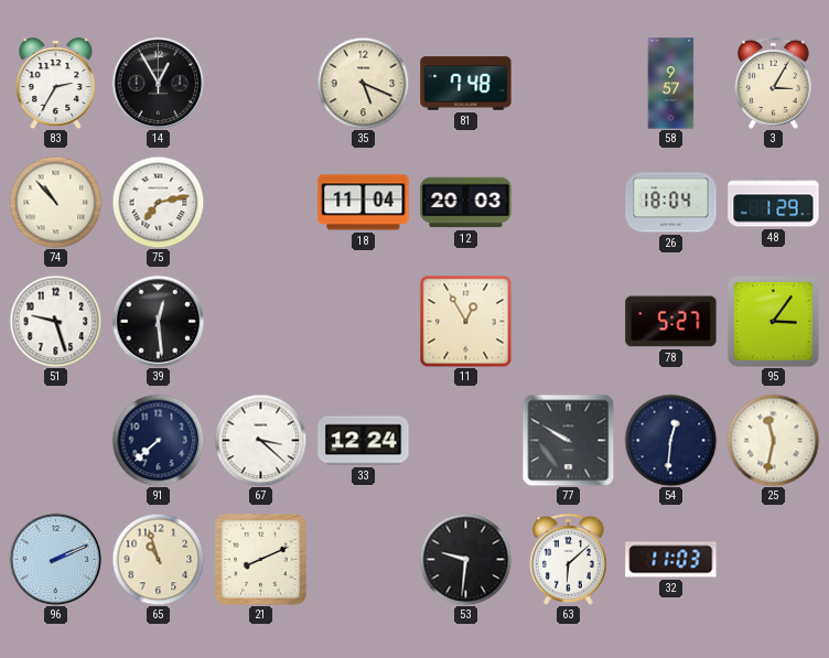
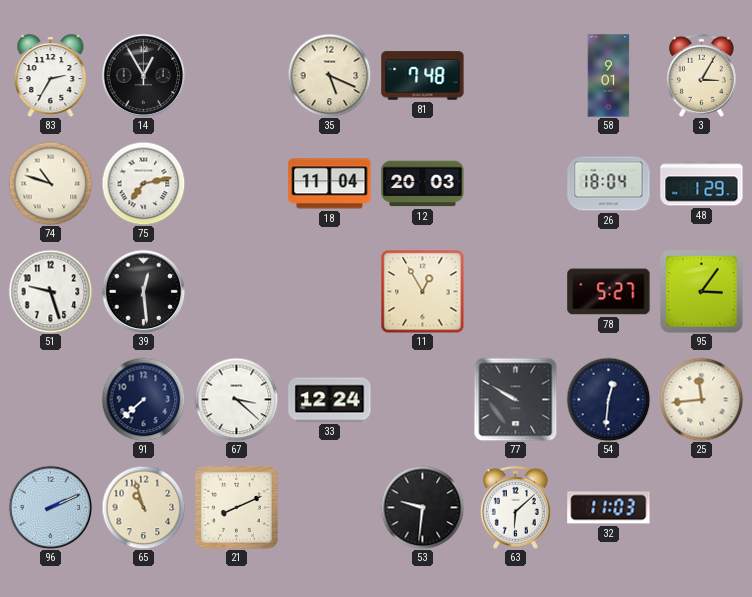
58: 9:57 -> 9:01
74: 10:53 -> 10:48
25: 11:32 -> 11:44
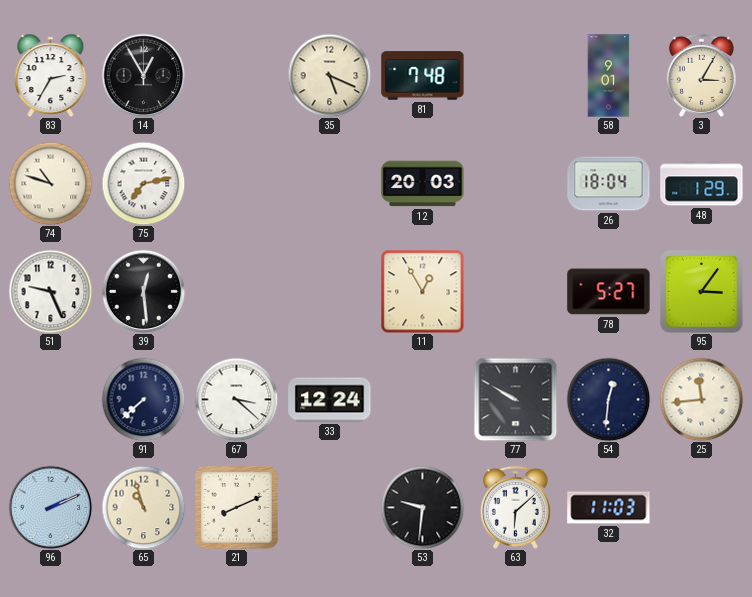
18: 11:04 -> none
51: 9:27 -> 9:26
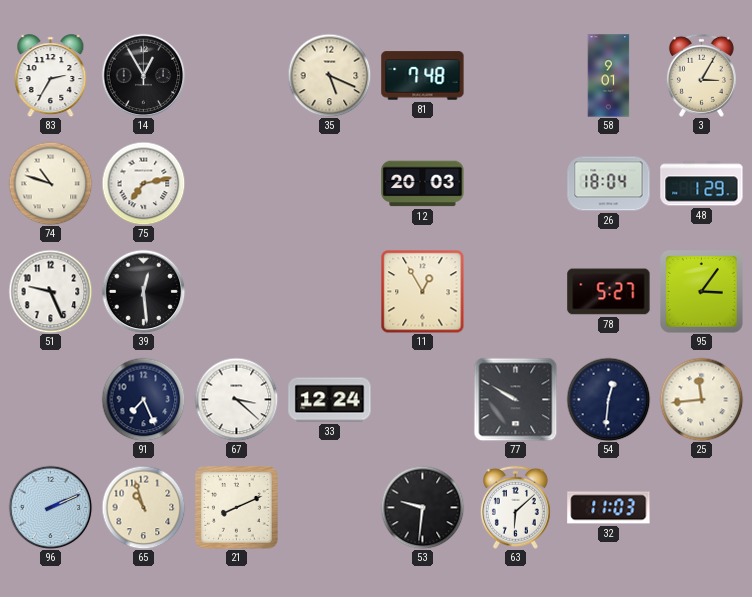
91: 7:38 -> 7:26
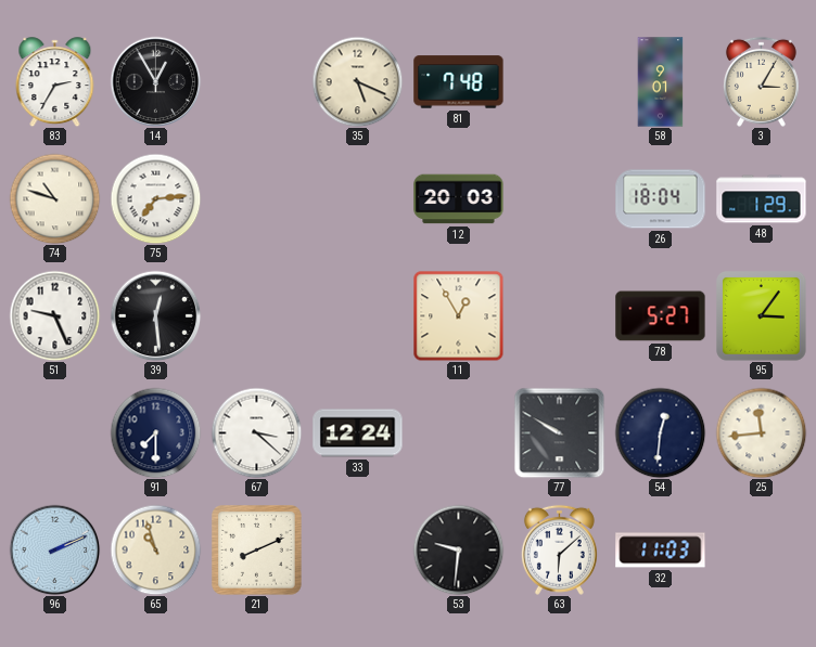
75: 7:13 -> 7:14
91: 7:26 -> 7:30
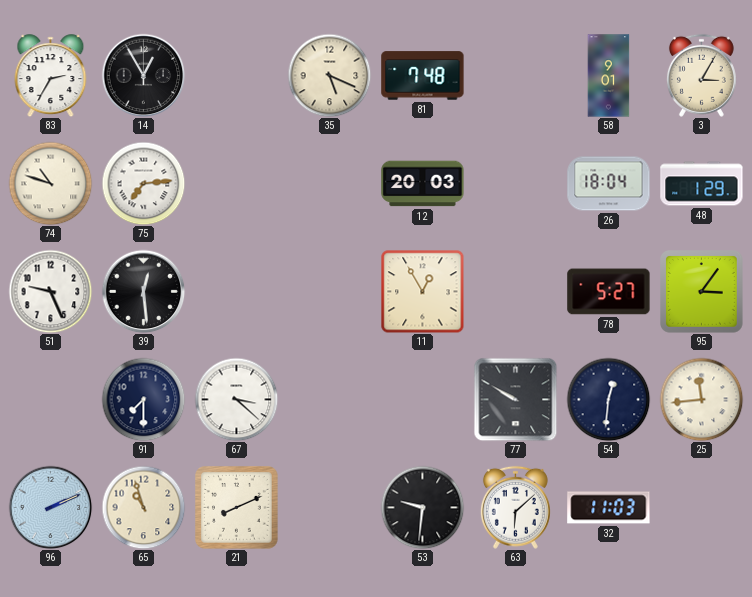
33: 12:24 -> none
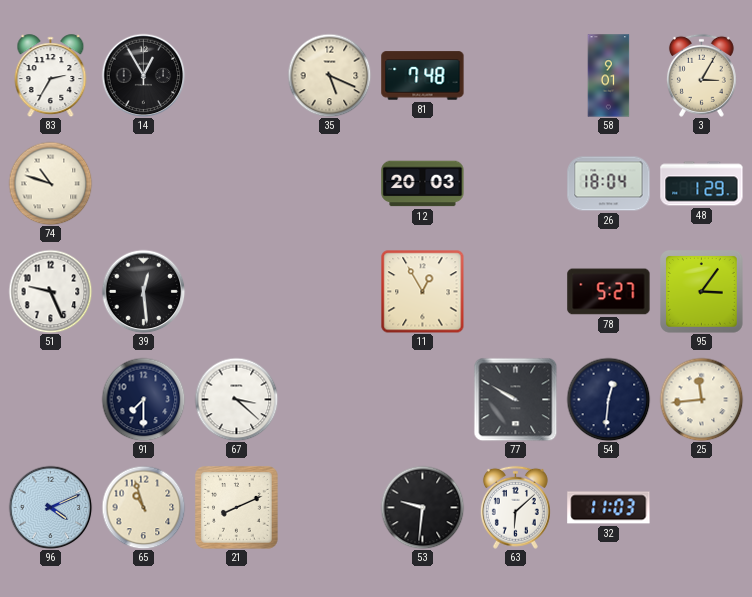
75: 7:14 -> none
96: 2:11 -> 4:11
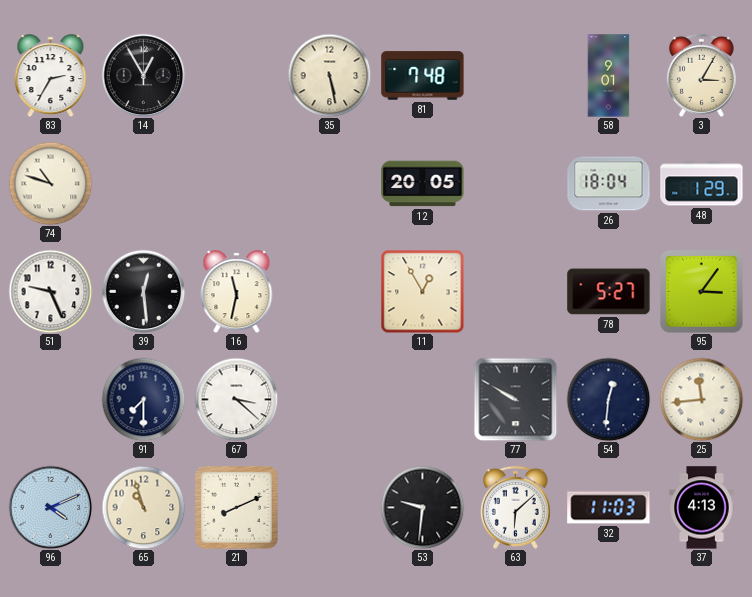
35: 5:19 -> 5:28
12: 20:03 -> 20:05
16: none -> 11:32
37: none -> 4:13
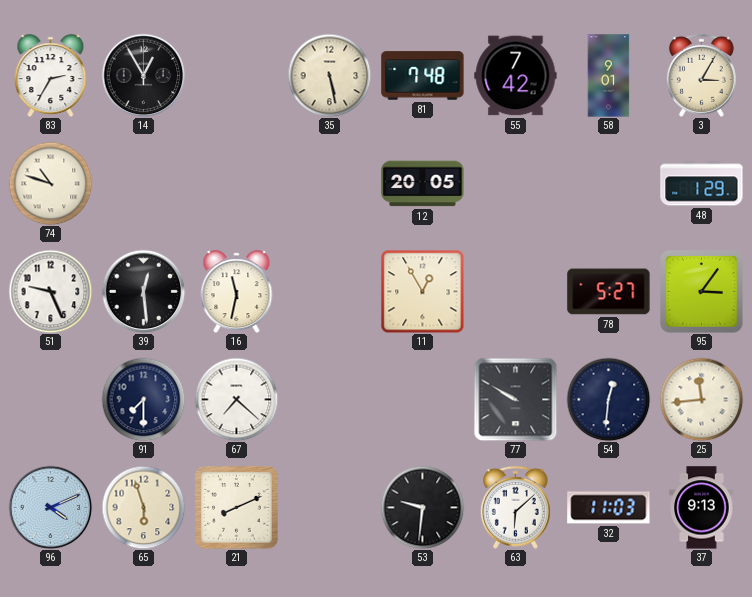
55: none -> 7:42
26: 18:04 -> none
67: 3:22 -> 7:22
65: 10:57 -> 5:57
37: 4:13 -> 9:13
